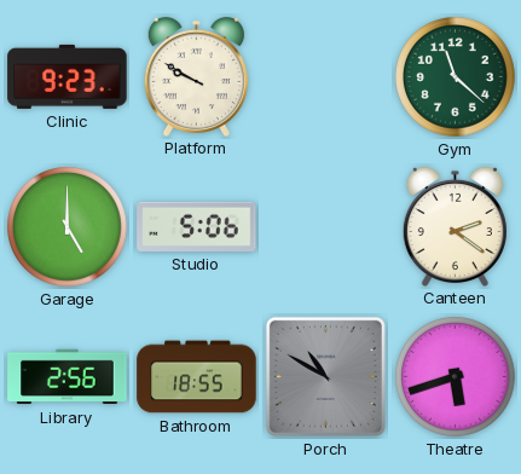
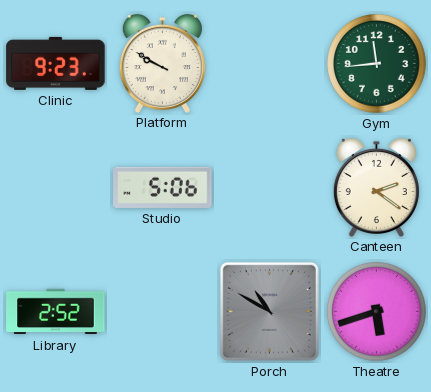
Gym: 11:22 -> 11:44
Garage: 5:00 -> none
Library: 2:56 -> 2:52
Bathroom: 18:55 -> none
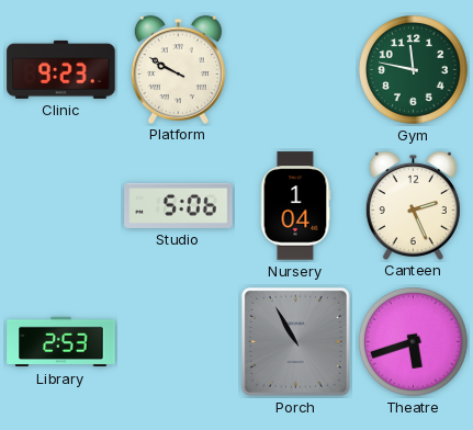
Gym: 11:44 -> 11:47
Nursery: none -> 1:04
Canteen: 2:21 -> 2:26
Library: 2:52 -> 2:53
Porch: 10:50 -> 10:55
